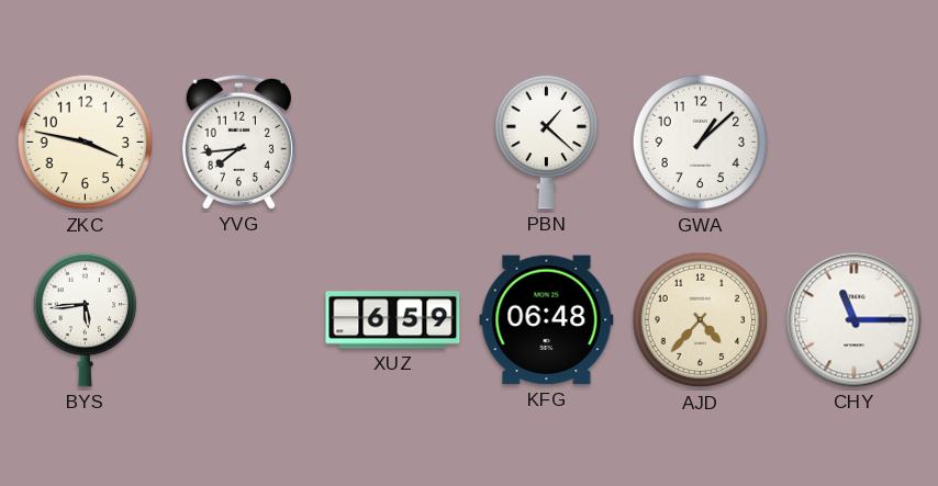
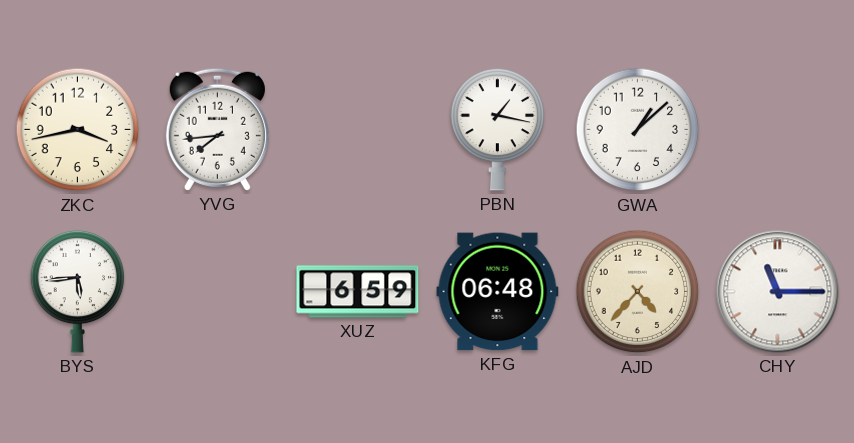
ZKC: 3:47 -> 3:43
PBN: 1:22 -> 1:17
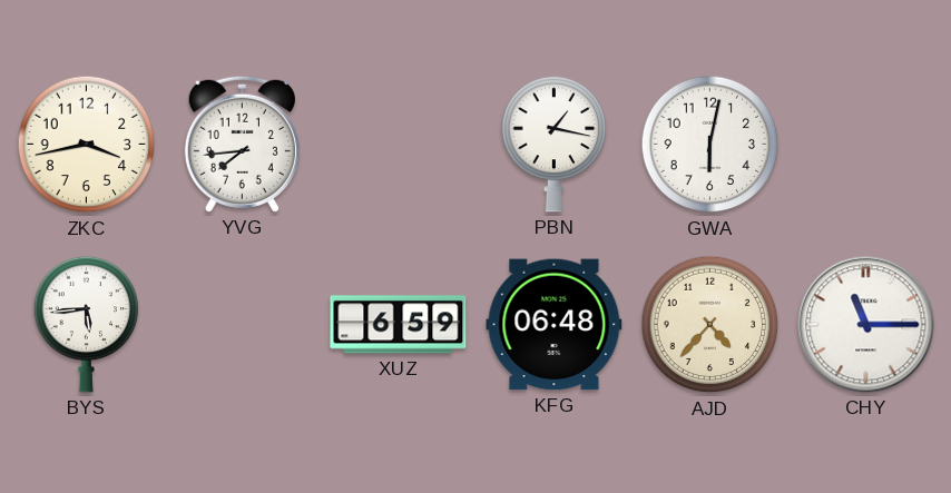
GWA: 1:08 -> 6:02
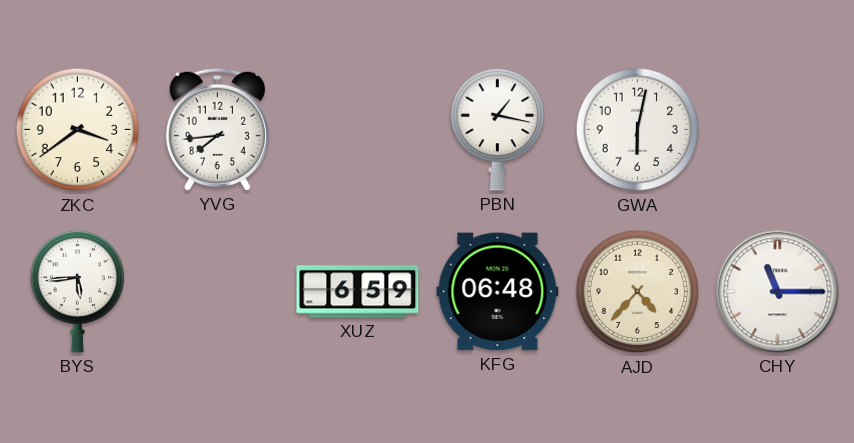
ZKC: 3:43 -> 3:39
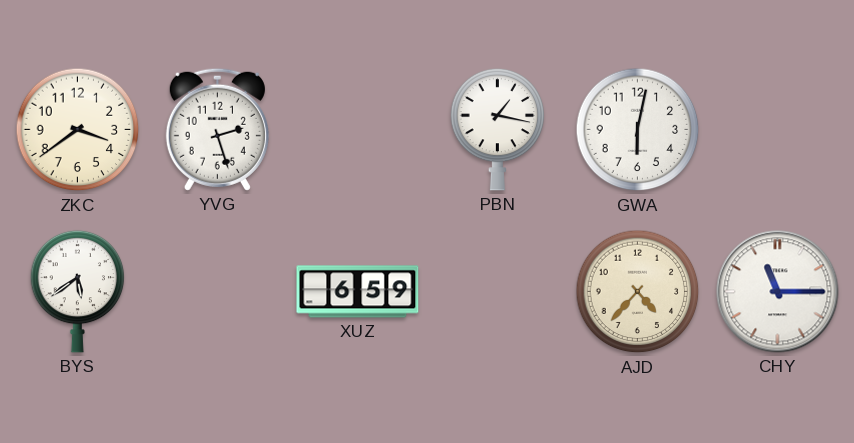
YVG: 7:44 -> 2:27
BYS: 5:44 -> 5:39
KFG: 06:48 -> none
